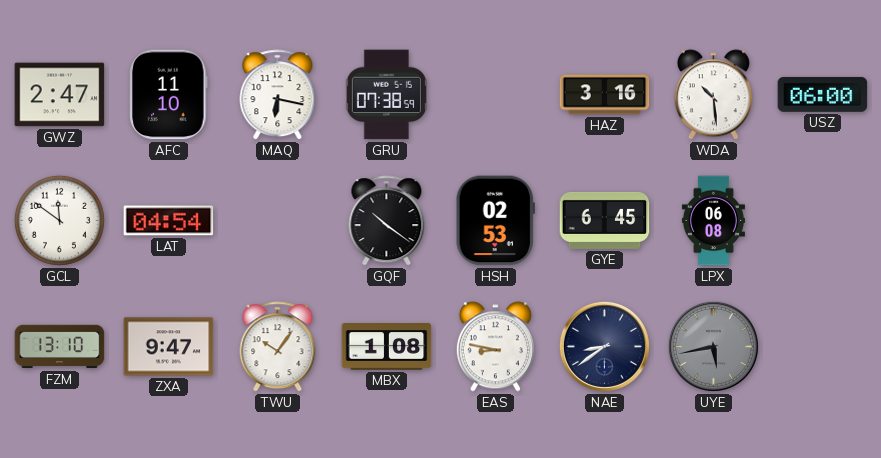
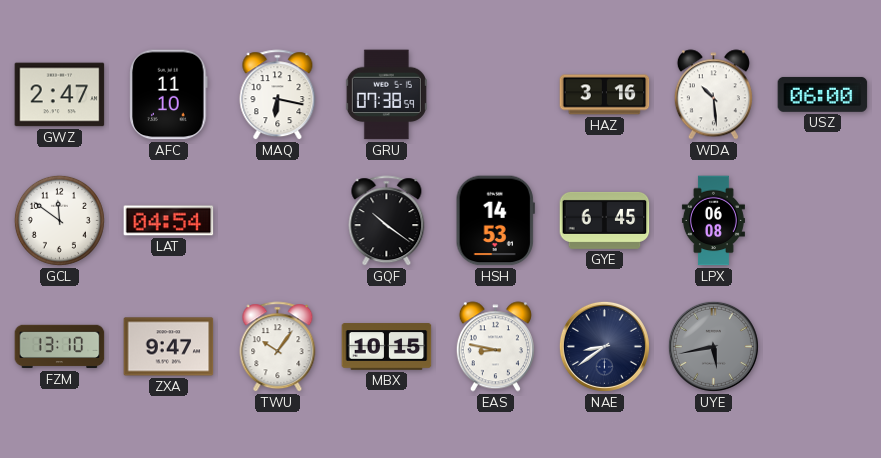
HSH: 02:53 -> 14:53
MBX: 1:08 -> 10:15
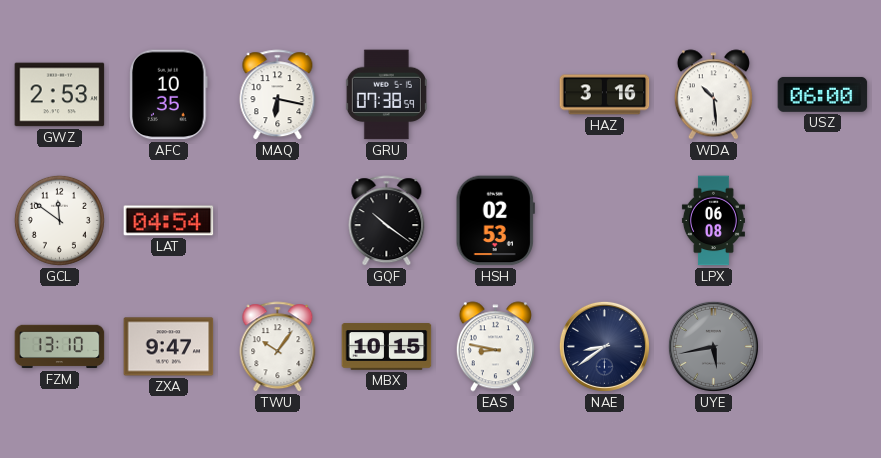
GWZ: 2:47 -> 2:53
AFC: 11:10 -> 10:35
HSH: 14:53 -> 02:53
GYE: 6:45 -> none
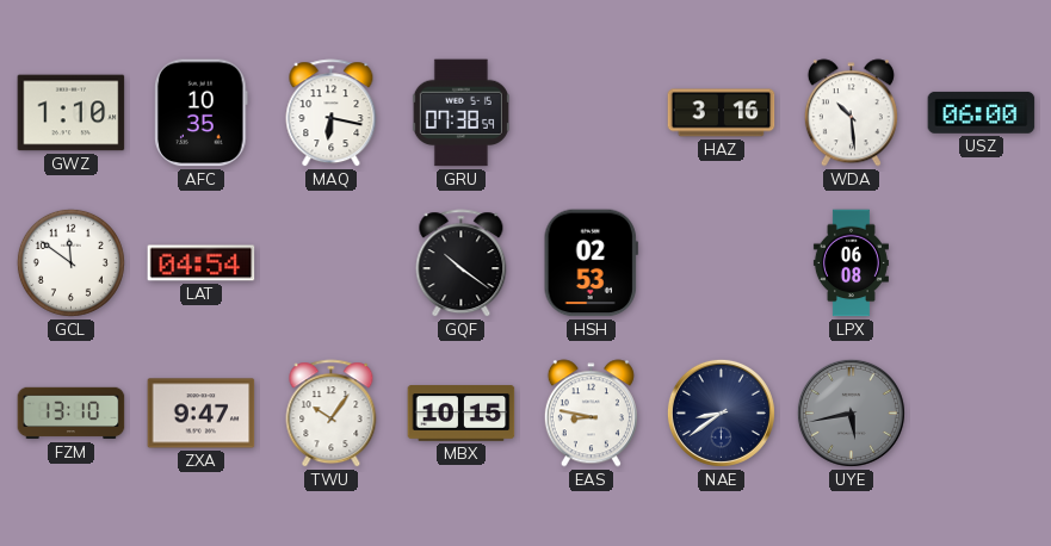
GWZ: 2:53 -> 1:10
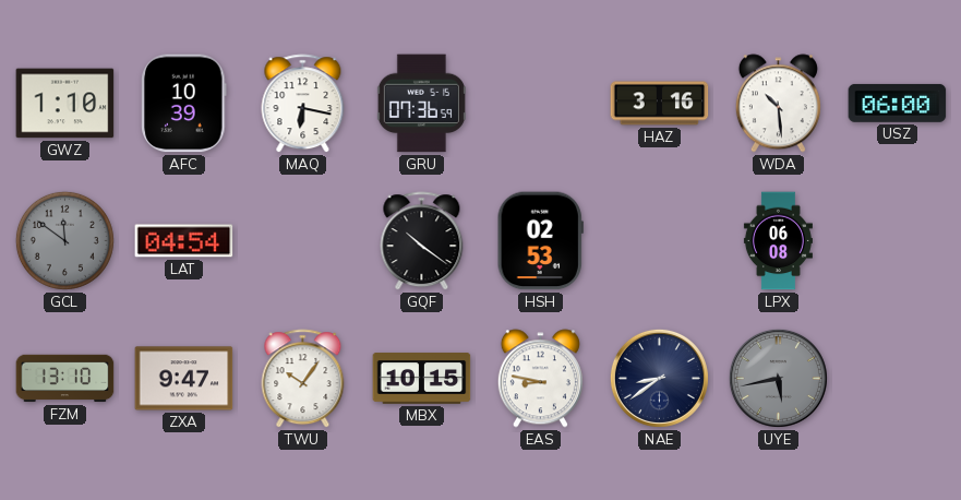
AFC: 10:35 -> 10:39
GRU: 07:38 -> 07:36
GCL dial: white -> grey
